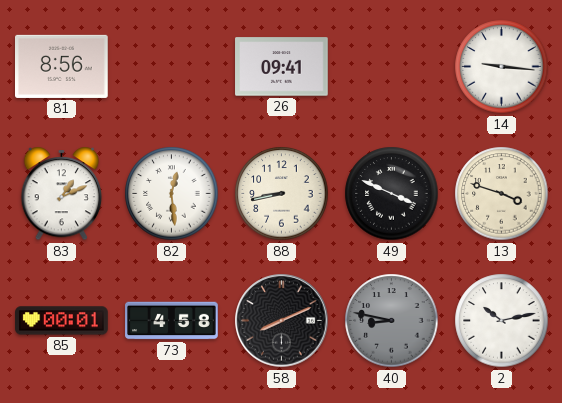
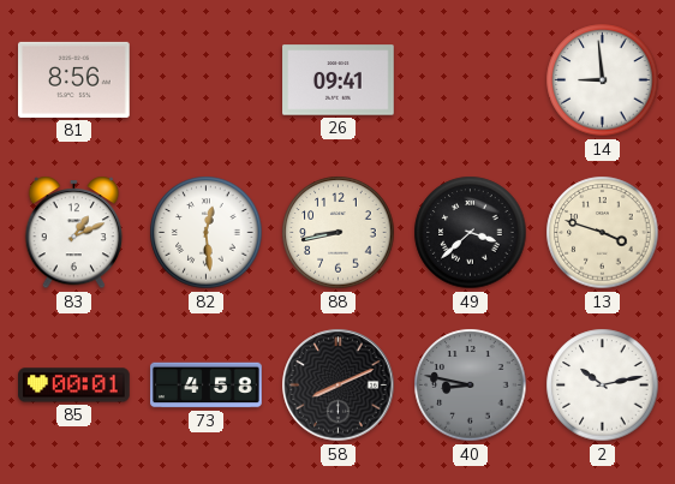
14: 9:16 -> 8:59
49: 3:49 -> 3:38
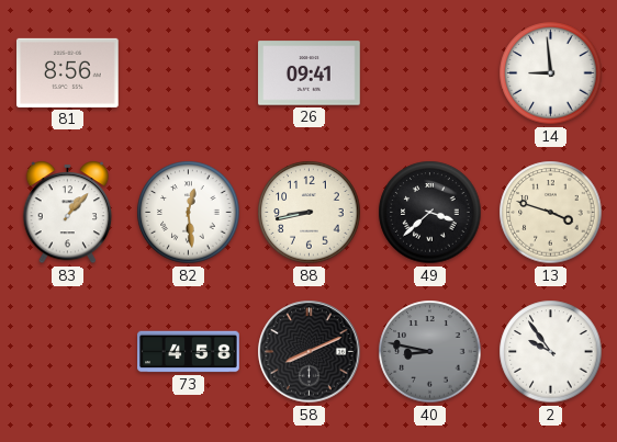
83: 1:11 -> 1:07
85: 00:01 -> none
2: 10:13 -> 9:54
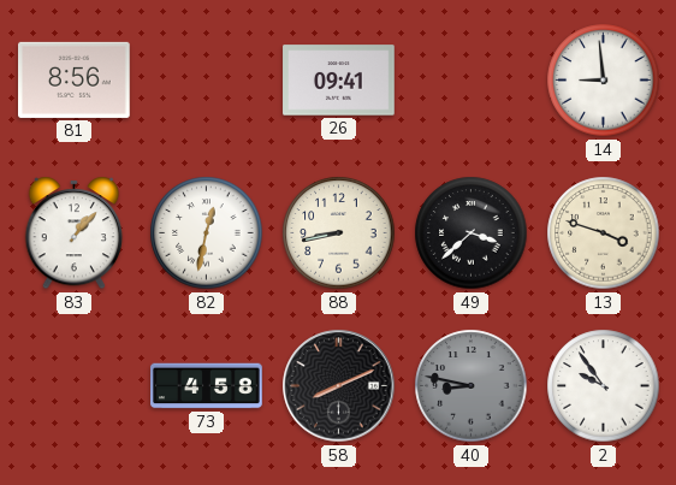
82: 12:29 -> 12:32
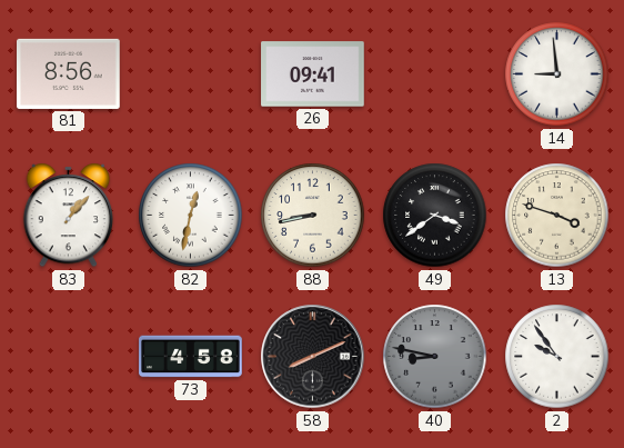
49: 3:38 -> 3:39
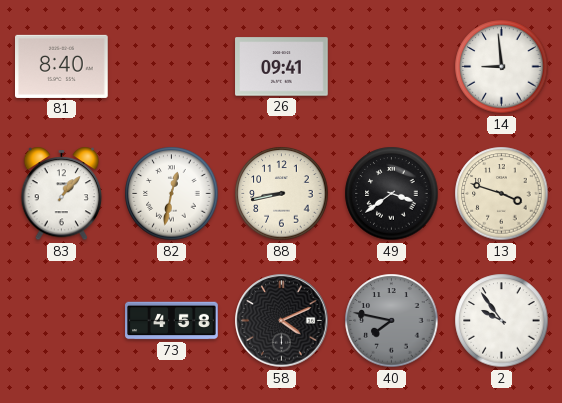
81: 8:56 -> 8:40
58: 8:11 -> 4:11
40: 8:47 -> 7:47
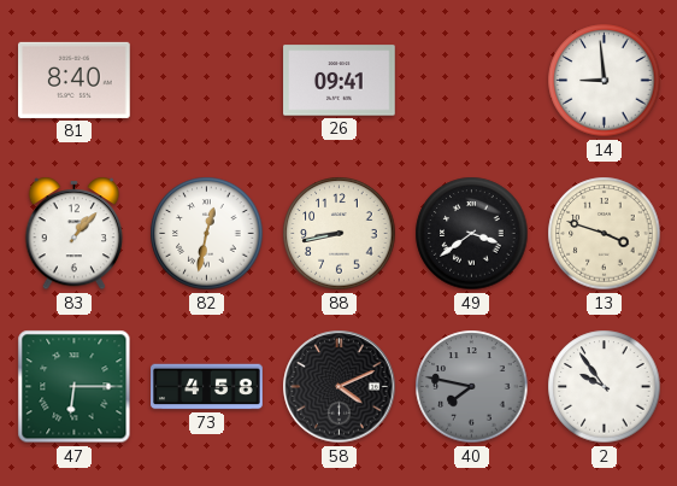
47: none -> 6:15
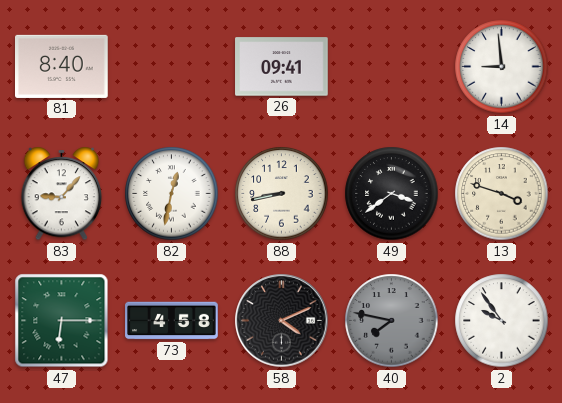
83: 1:07 -> 9:07
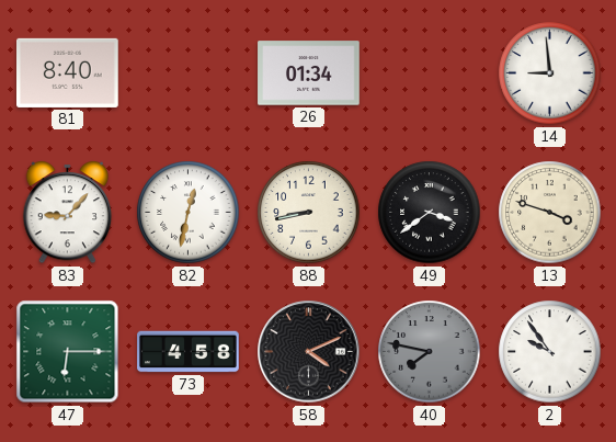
26: 09:41 -> 01:34
